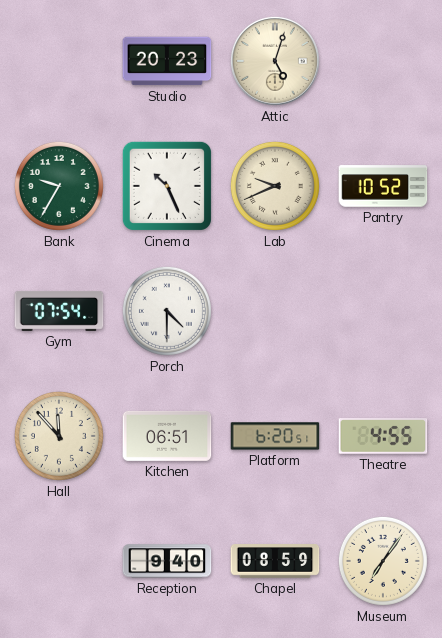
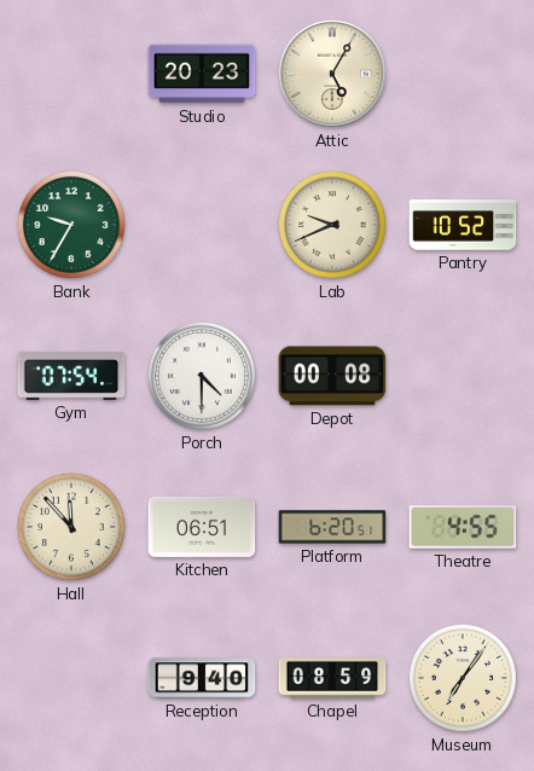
Attic: 5:03 -> 5:05
Cinema: 10:26 -> none
Depot: none -> 00:08
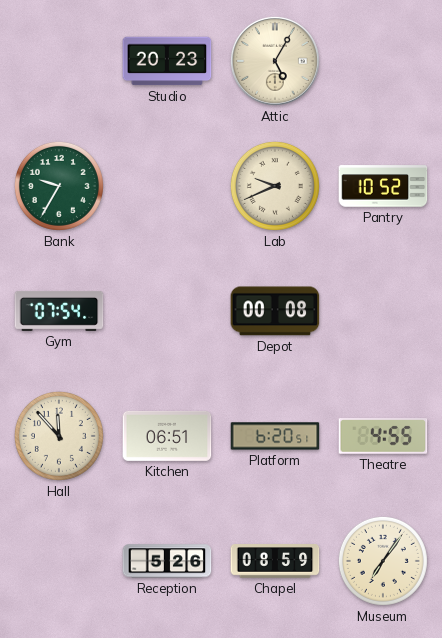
Porch: 4:30 -> none
Reception: 9:40 -> 5:26
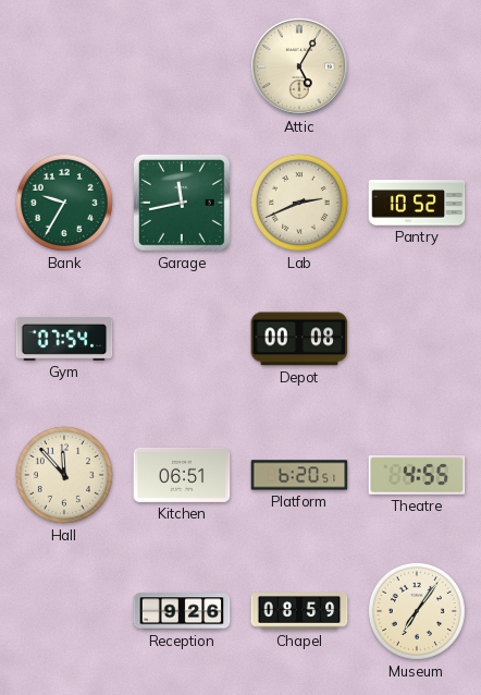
Studio: 20:23 -> none
Garage: none -> 11:43
Lab: 9:41 -> 2:41
Reception: 5:26 -> 9:26
